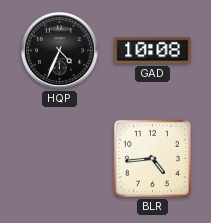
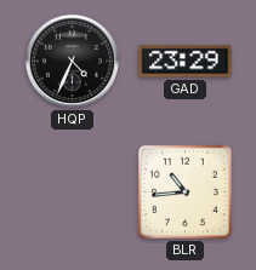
GAD: 10:08 -> 23:29
BLR: 4:44 -> 10:44
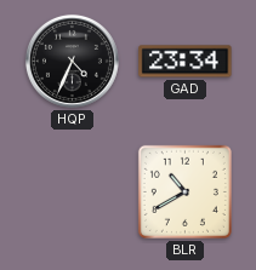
GAD: 23:29 -> 23:34
BLR: 10:44 -> 10:40
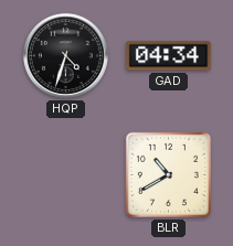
HQP: 4:34 -> 4:33
GAD: 23:34 -> 04:34
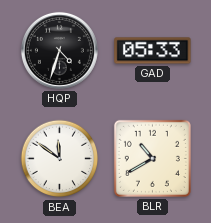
GAD: 04:34 -> 05:33
BEA: none -> 11:51
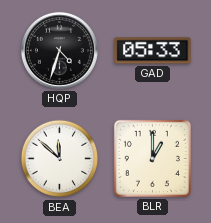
BEA: 11:51 -> 11:52
BLR: 10:40 -> 1:00
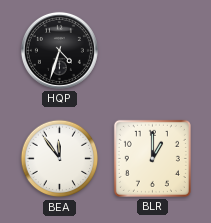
GAD: 05:33 -> none
BEA: 11:52 -> 11:54
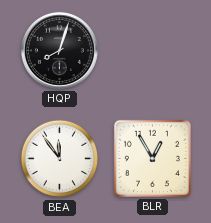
HQP: 4:33 -> 8:03
BLR: 1:00 -> 12:55
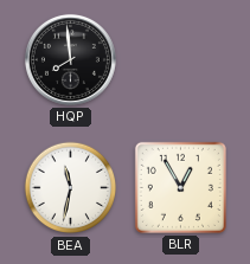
HQP: 8:03 -> 7:59
BEA: 11:54 -> 11:32
